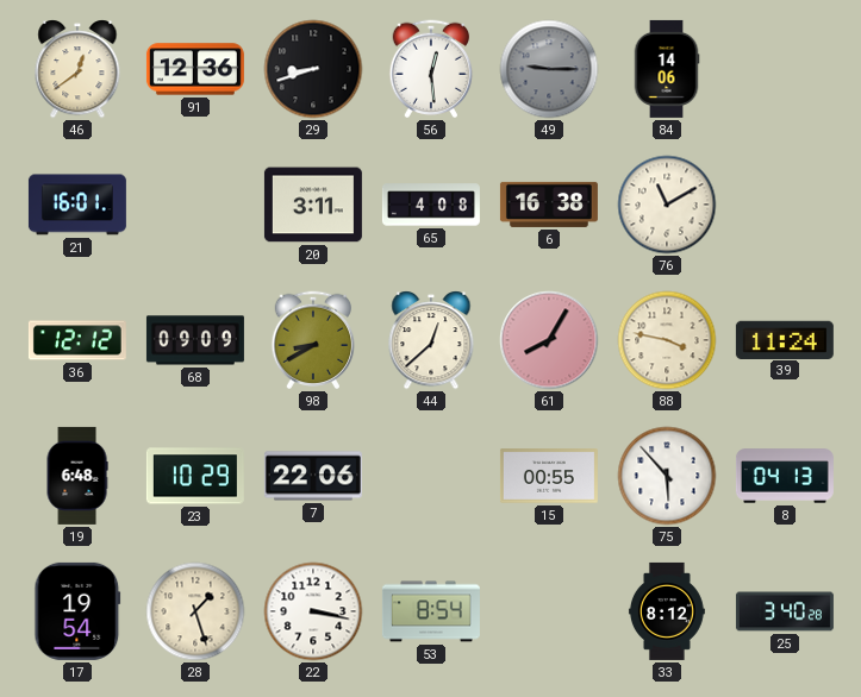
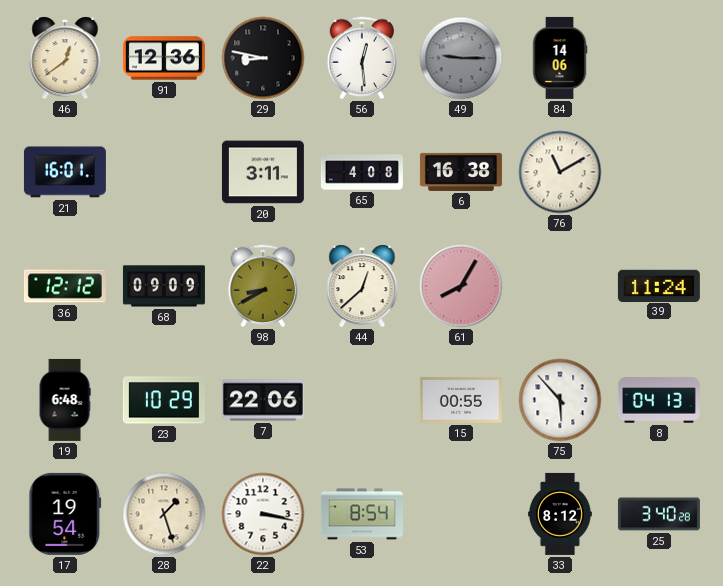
29: 8:42 -> 8:47
88: 3:47 -> none
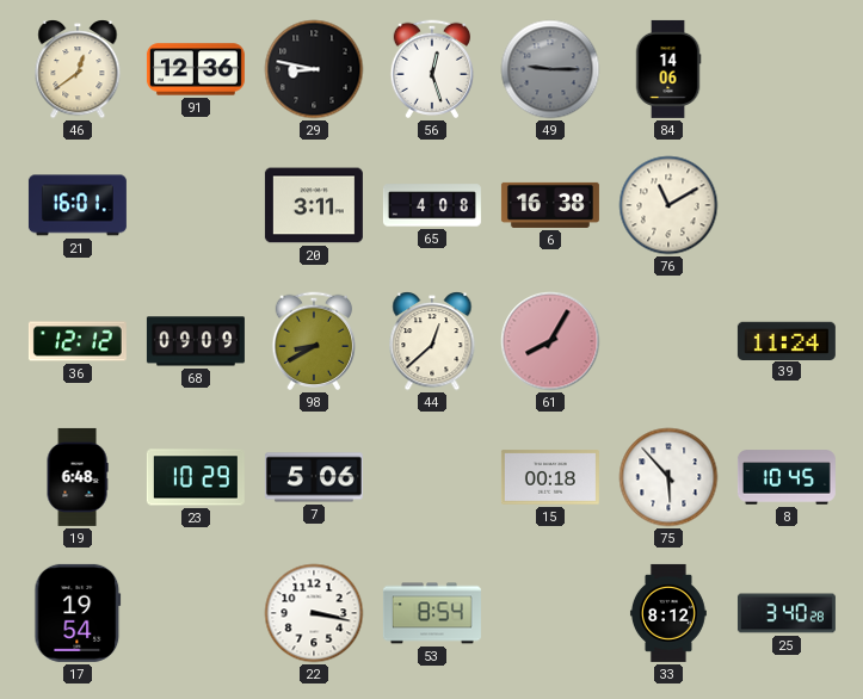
56: 12:29 -> 12:27
7: 22:06 -> 5:06
15: 00:55 -> 00:18
8: 04:13 -> 10:45
28: 1:27 -> none
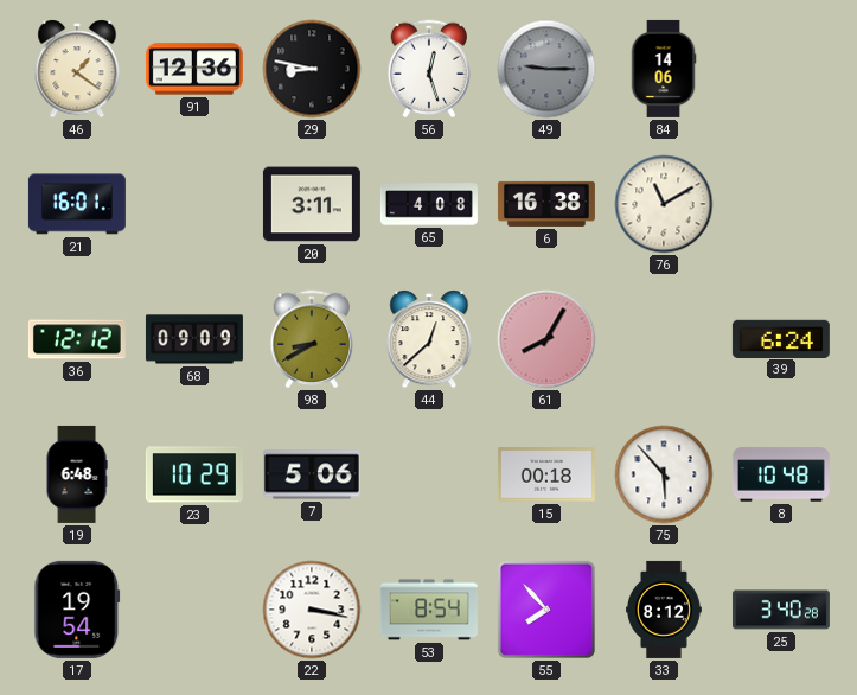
46: 12:39 -> 1:21
39: 11:24 -> 6:24
8: 10:45 -> 10:48
55: none -> 7:53
